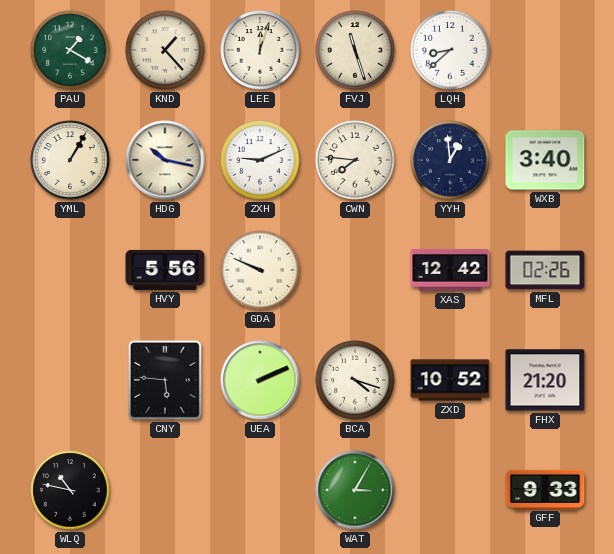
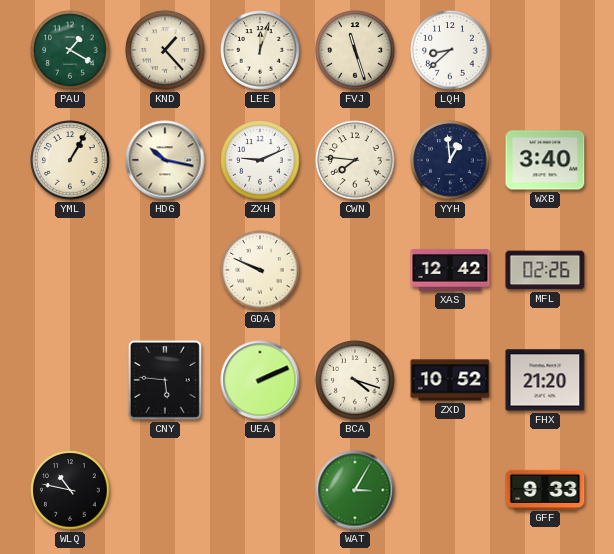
HVY: 5:56 -> none
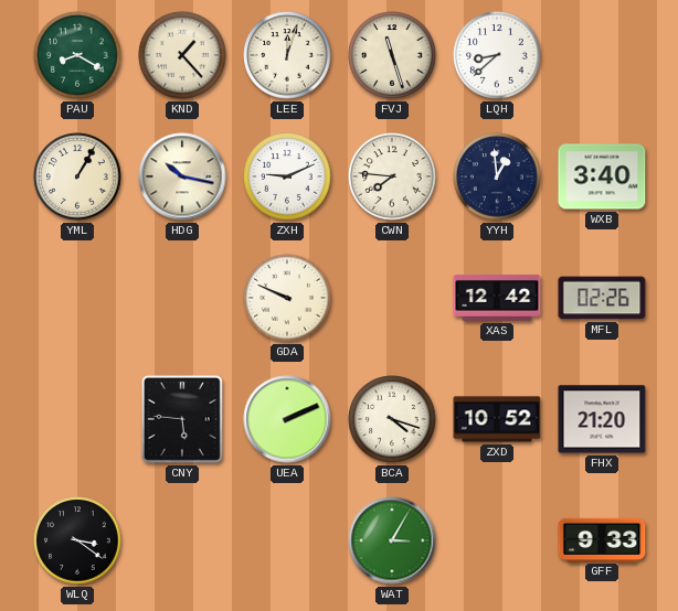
PAU: 1:20 -> 8:20
WLQ: 10:47 -> 3:21
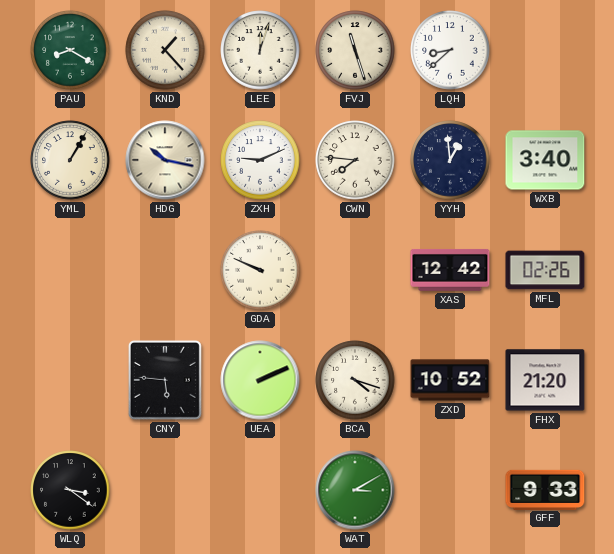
WAT: 3:05 -> 3:10
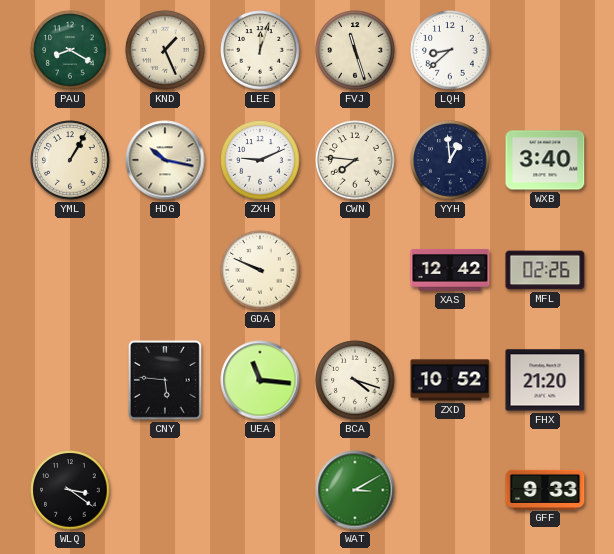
KND: 1:23 -> 1:26
UEA: 2:11 -> 11:16
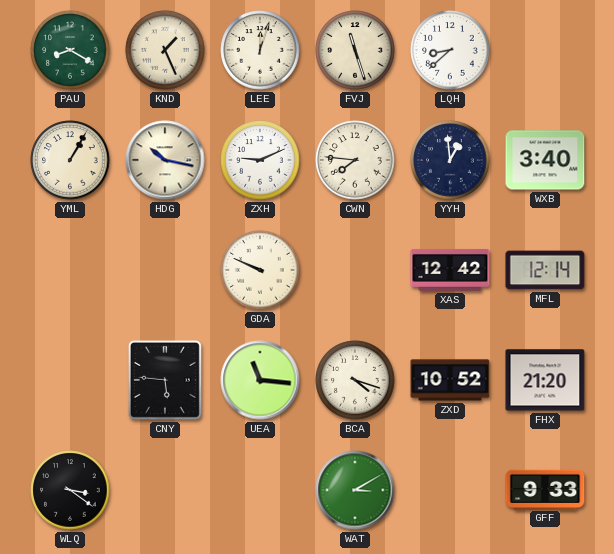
MFL: 02:26 -> 12:14
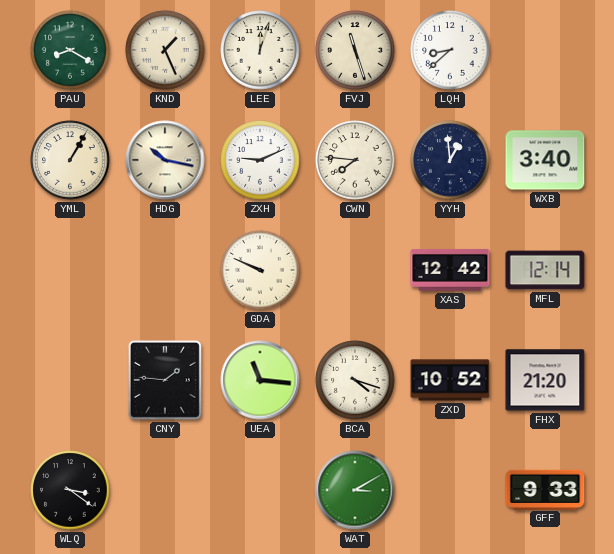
CNY: 5:46 -> 1:46
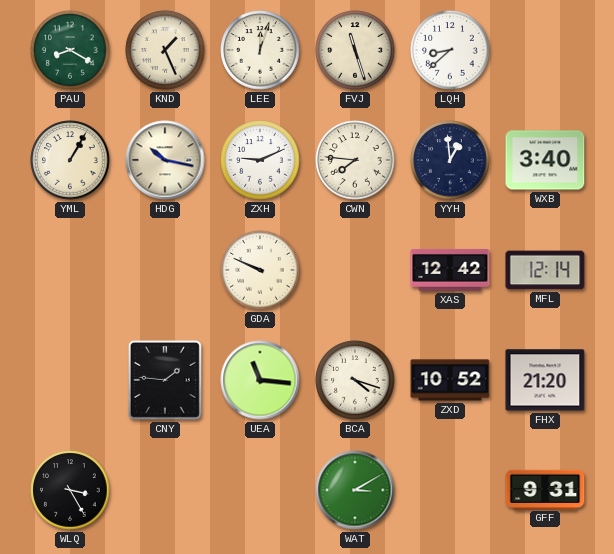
WLQ: 3:21 -> 3:25
GFF: 9:33 -> 9:31
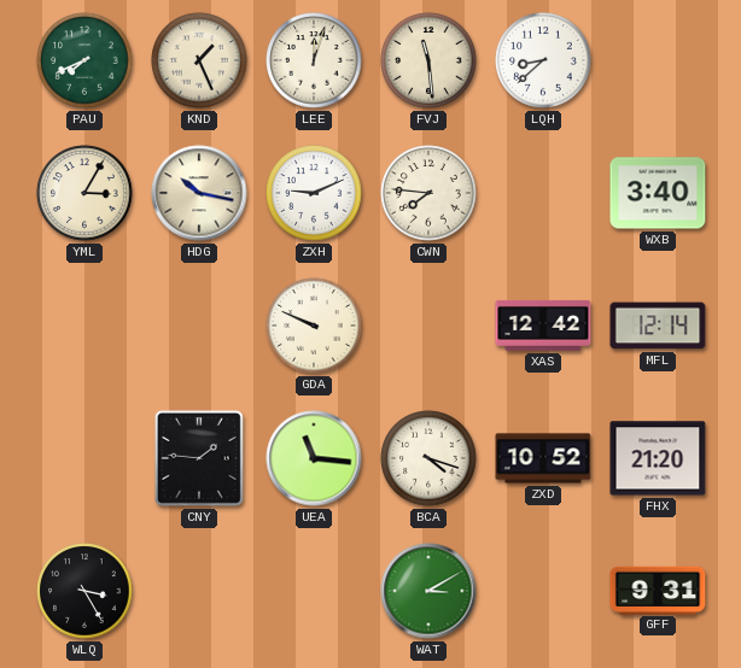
PAU: 8:20 -> 7:41
FVJ: 11:27 -> 11:29
YML: 1:05 -> 3:05
YYH: 12:59 -> none
